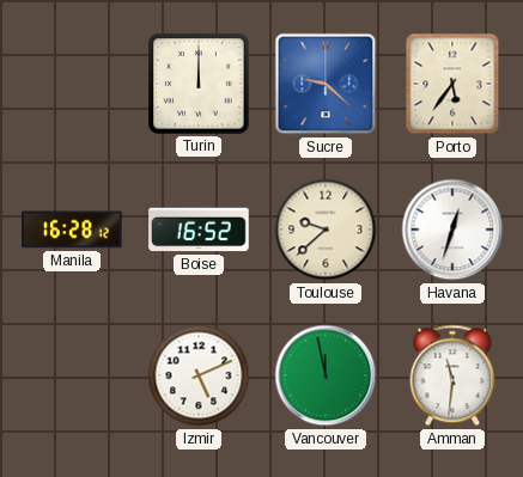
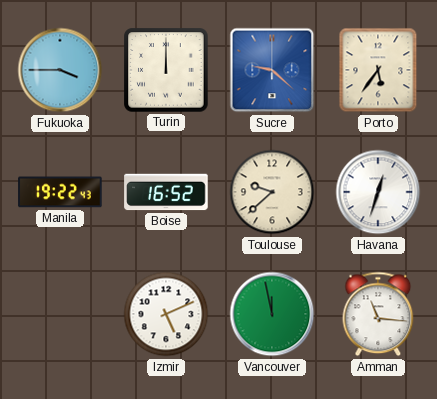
Fukuoka: none -> 3:45
Manila: 16:28 -> 19:22
Amman: 11:31 -> 11:16
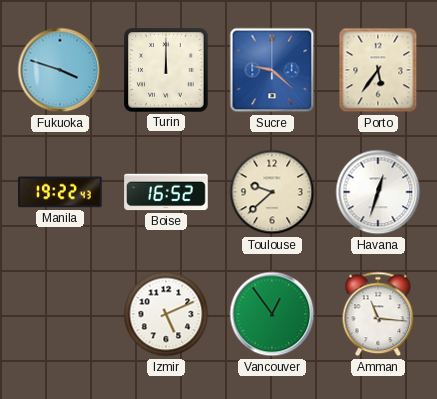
Fukuoka: 3:45 -> 3:48
Vancouver: 11:58 -> 12:54
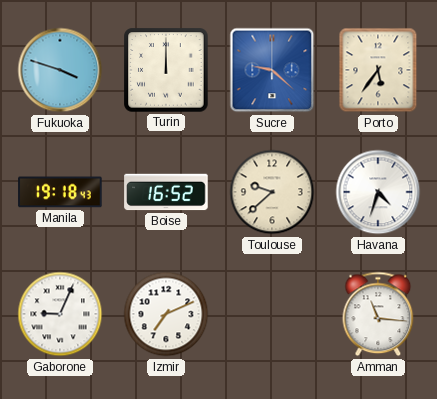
Manila: 19:22 -> 19:18
Havana: 12:33 -> 4:33
Gaborone: none -> 9:04
Izmir: 5:11 -> 7:11
Vancouver: 12:54 -> none
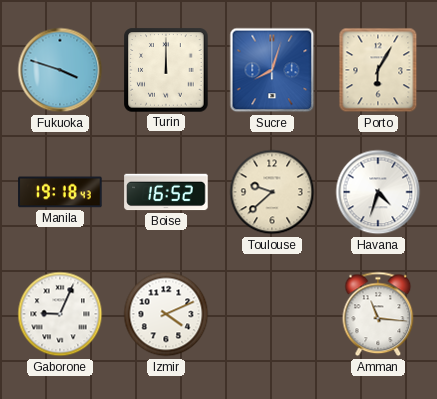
Sucre: 9:22 -> 8:03
Porto: 5:36 -> 6:05
Izmir: 7:11 -> 4:11
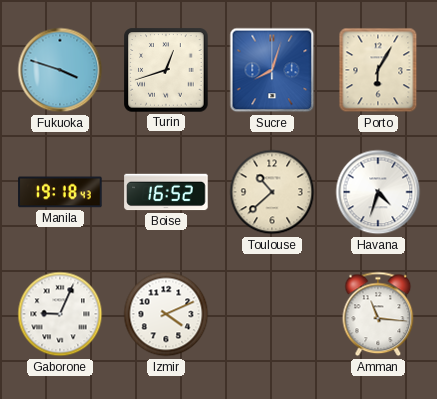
Turin: 12:00 -> 12:42
Toulouse: 9:38 -> 10:38
